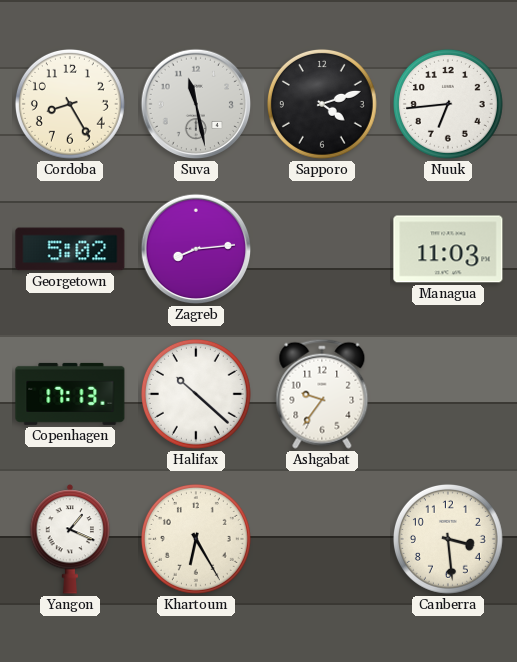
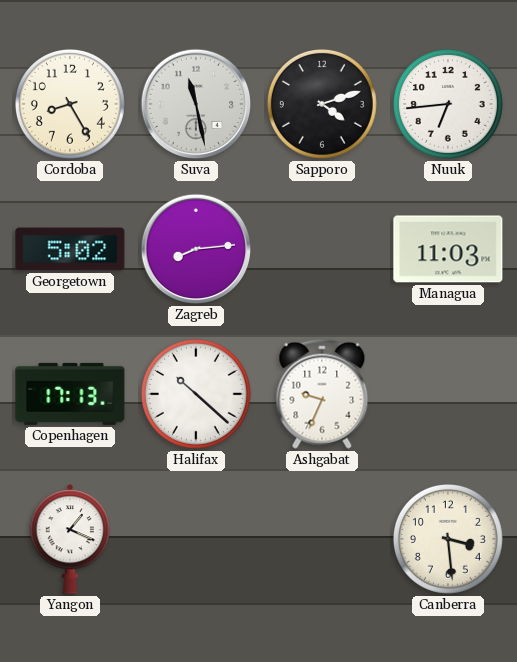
Ashgabat: 9:36 -> 9:34
Khartoum: 6:25 -> none
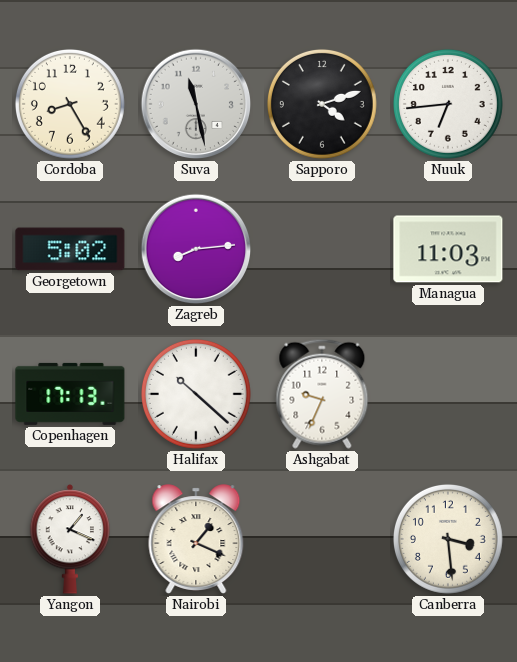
Nairobi: none -> 1:19
